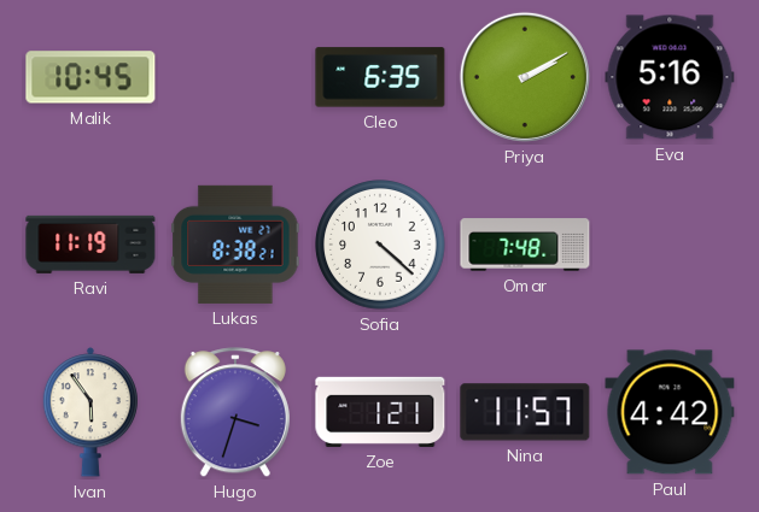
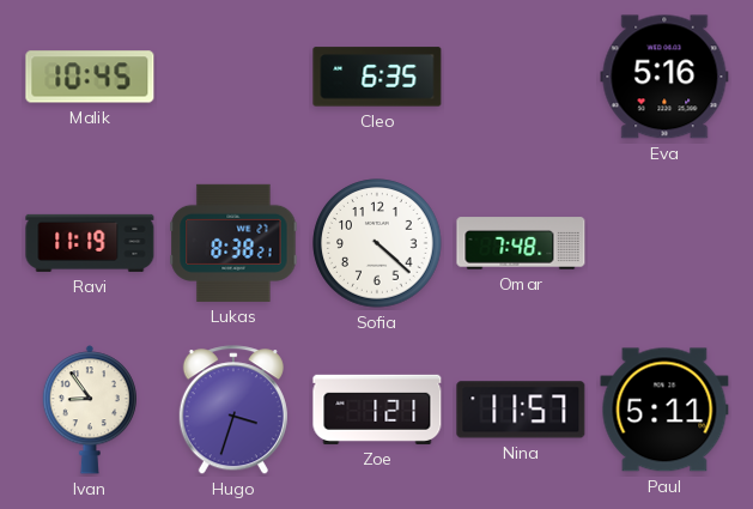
Priya: 2:10 -> none
Ivan: 5:54 -> 8:54
Paul: 4:42 -> 5:11
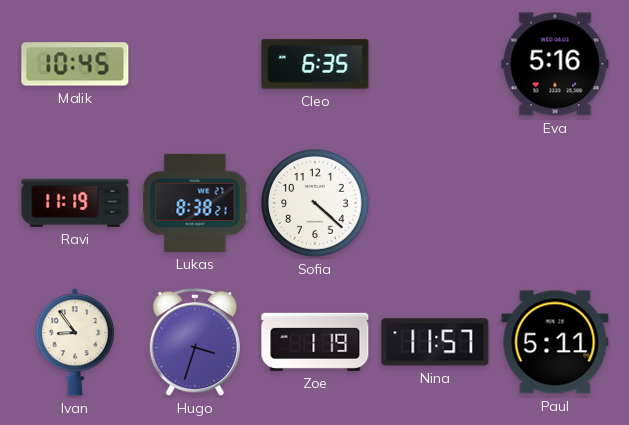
Omar: 7:48 -> none
Zoe: 1:21 -> 1:19
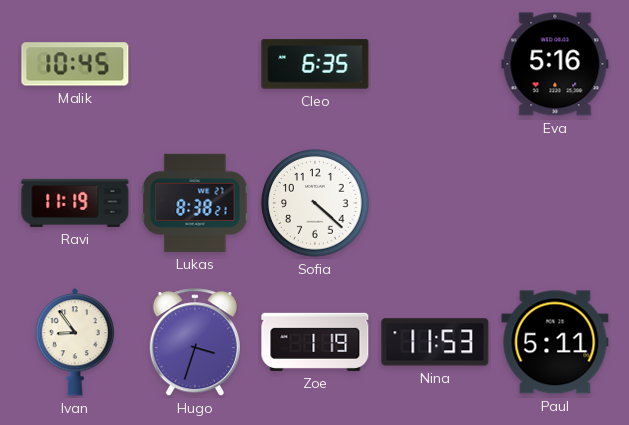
Nina: 11:57 -> 11:53
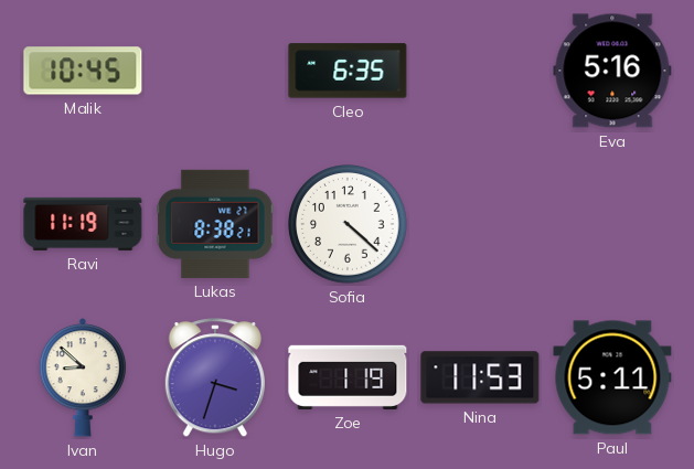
Ivan: 8:54 -> 8:52
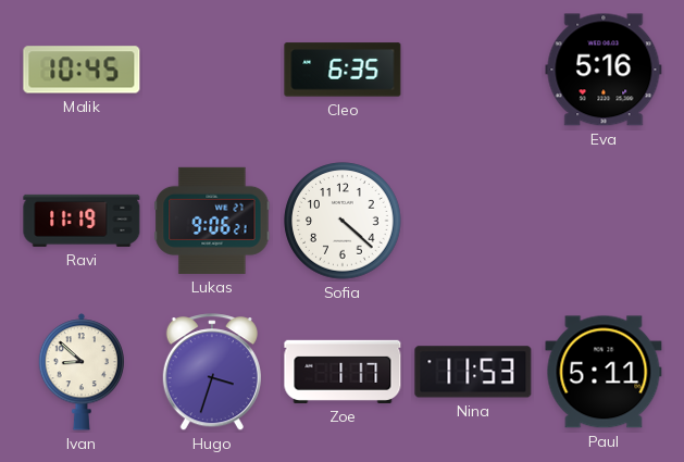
Lukas: 8:38 -> 9:06
Zoe: 1:19 -> 1:17
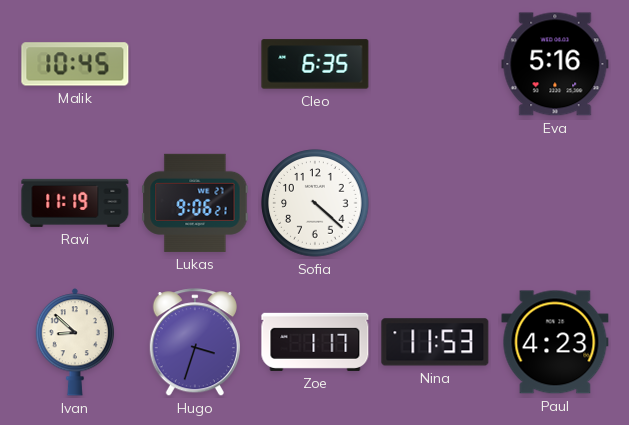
Paul: 5:11 -> 4:23
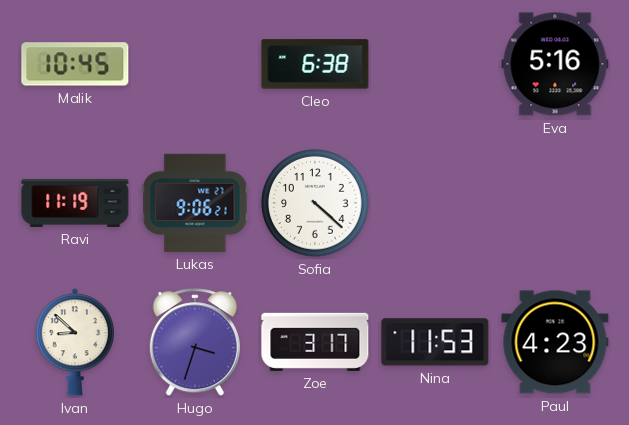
Cleo: 6:35 -> 6:38
Zoe: 1:17 -> 3:17
